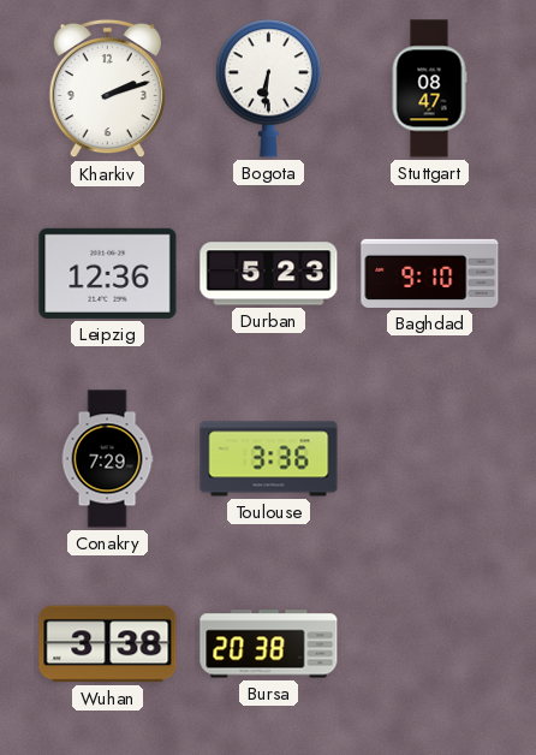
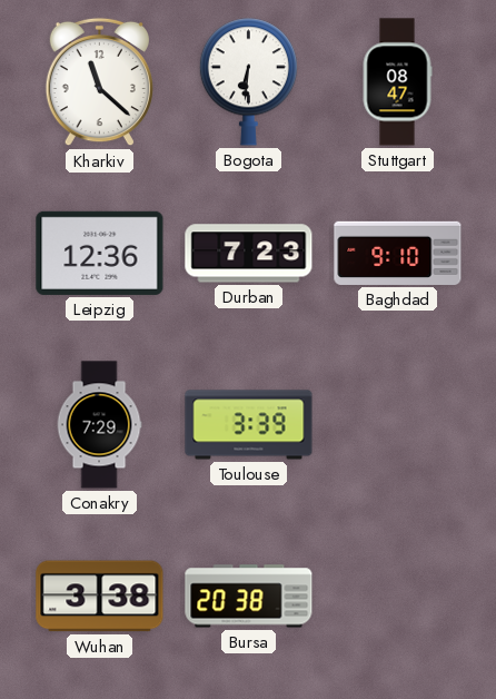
Kharkiv: 2:12 -> 11:22
Durban: 5:23 -> 7:23
Toulouse: 3:36 -> 3:39
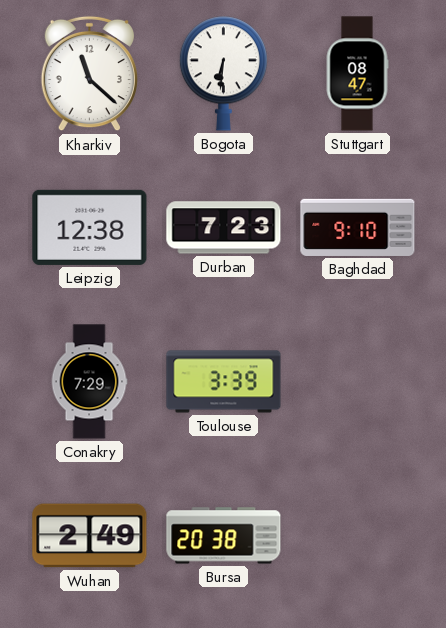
Leipzig: 12:36 -> 12:38
Wuhan: 3:38 -> 2:49
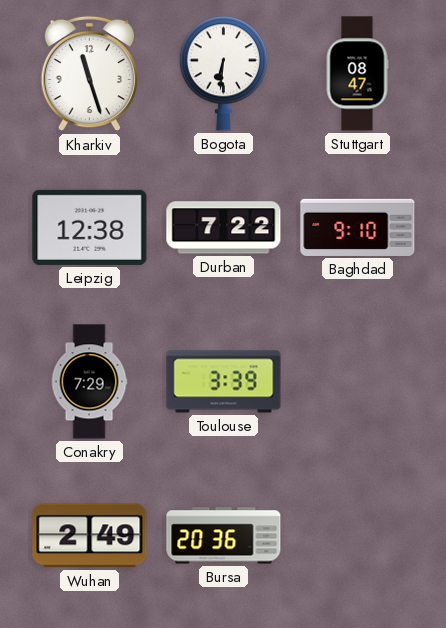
Kharkiv: 11:22 -> 11:27
Durban: 7:23 -> 7:22
Bursa: 20:38 -> 20:36
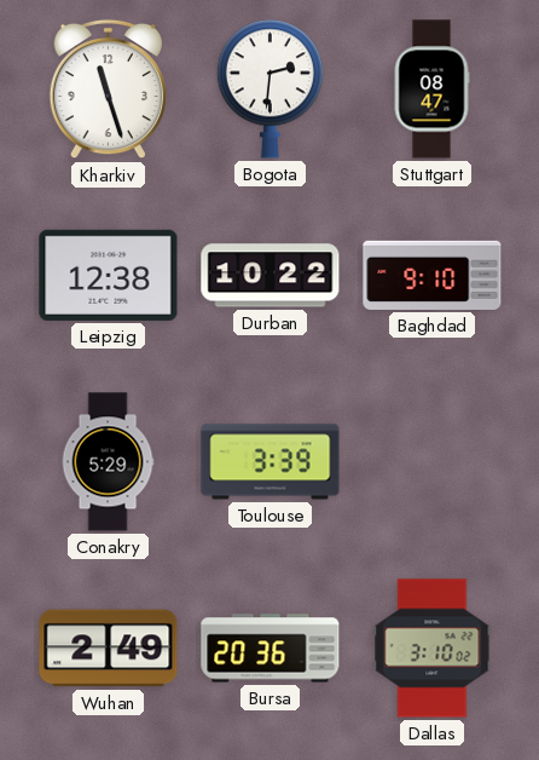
Bogota: 6:31 -> 2:31
Durban: 7:22 -> 10:22
Conakry: 7:29 -> 5:29
Dallas: none -> 3:10
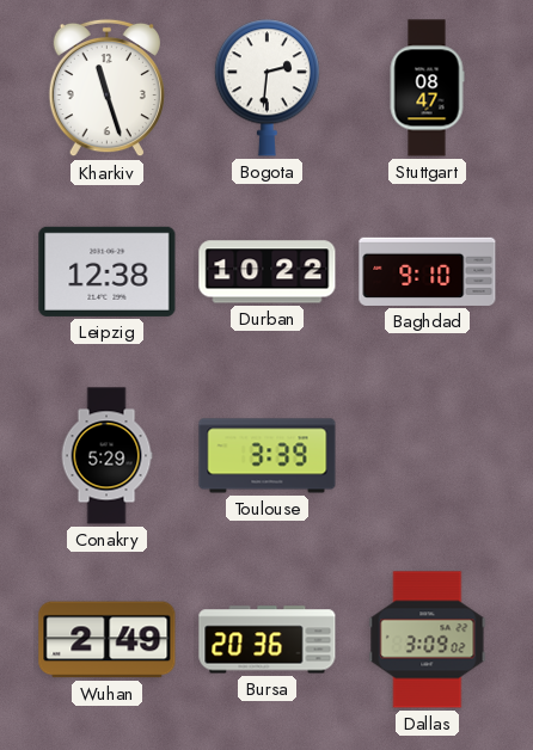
Dallas: 3:10 -> 3:09
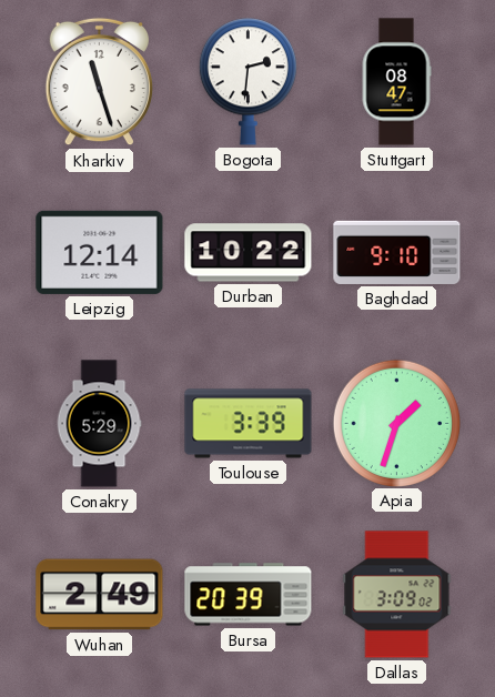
Leipzig: 12:38 -> 12:14
Apia: none -> 1:33
Bursa: 20:36 -> 20:39
